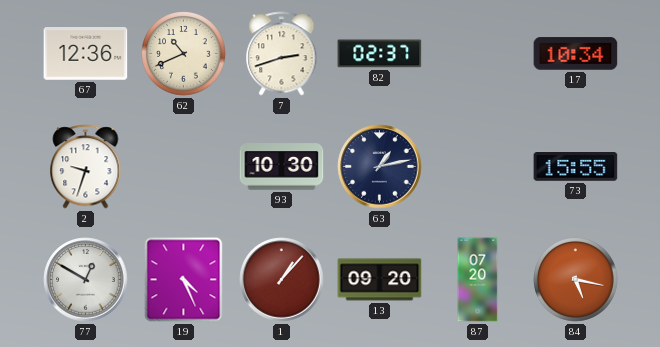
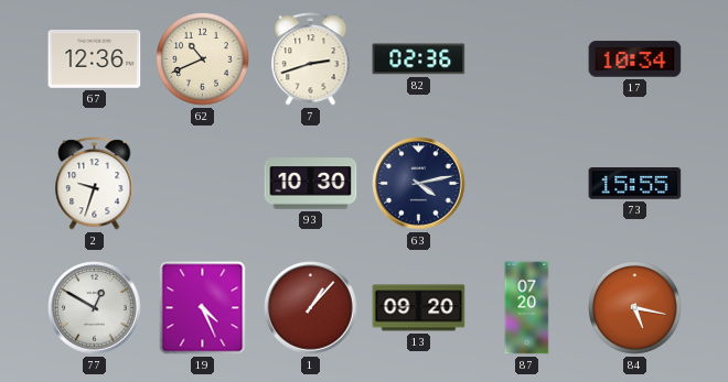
82: 02:37 -> 02:36
63: 1:13 -> 4:13
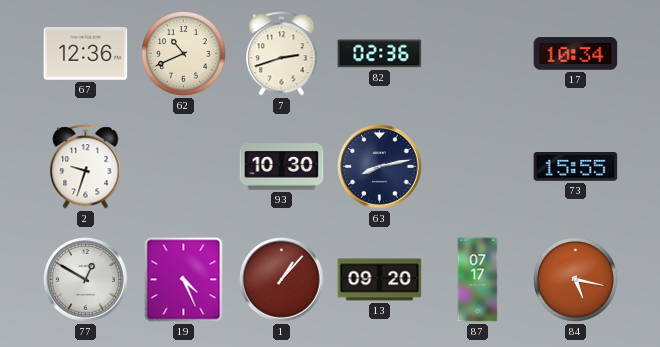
63: 4:13 -> 8:13
87: 07:20 -> 07:17
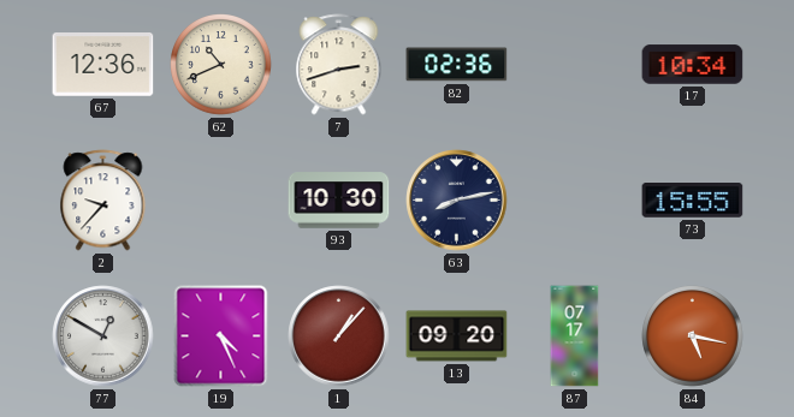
2: 9:33 -> 9:37
